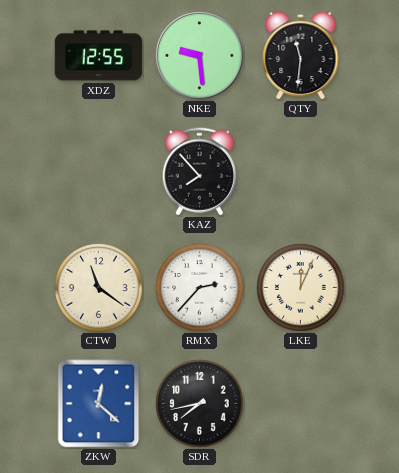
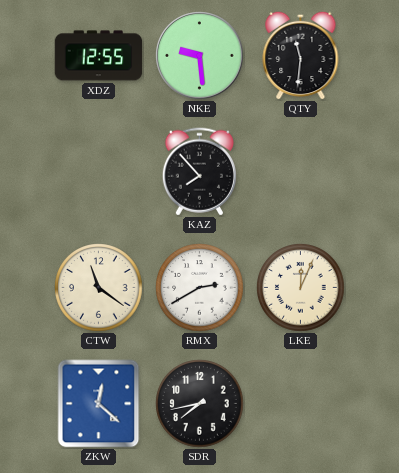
RMX: 2:37 -> 2:40
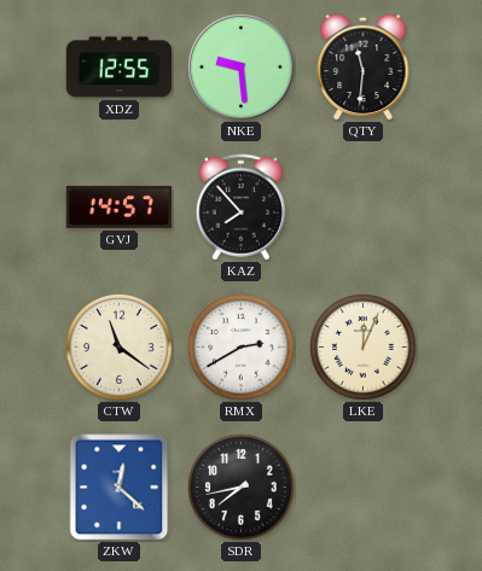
GVJ: none -> 14:57
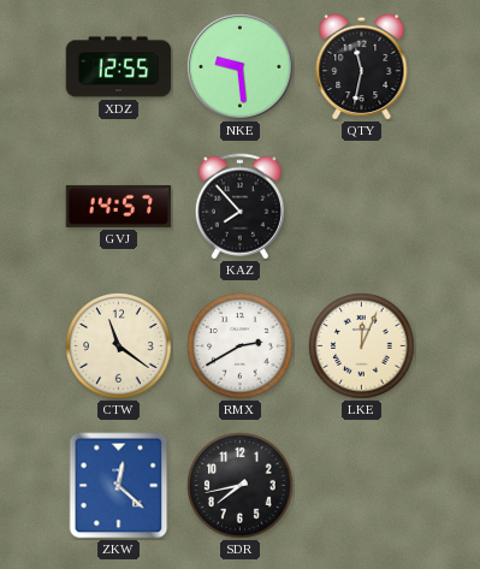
QTY: 11:31 -> 11:32
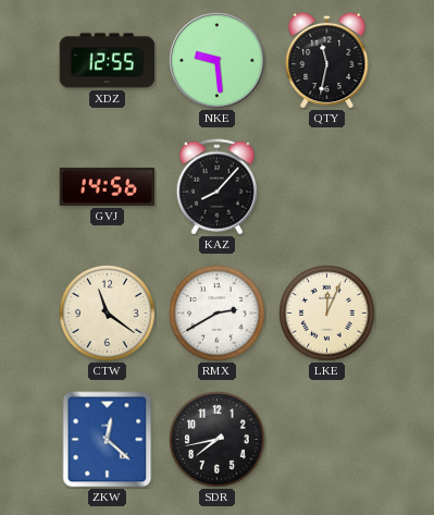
GVJ: 14:57 -> 14:56
KAZ: 7:53 -> 8:07
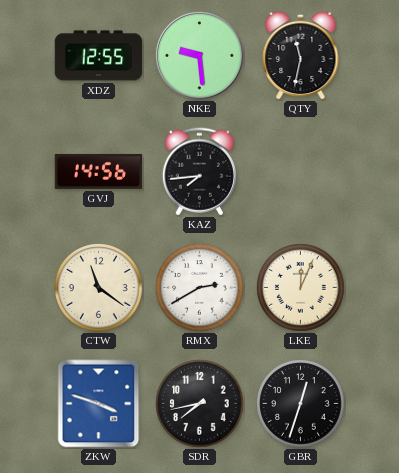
KAZ: 8:07 -> 7:44
ZKW: 12:22 -> 3:48
GBR: none -> 12:33
